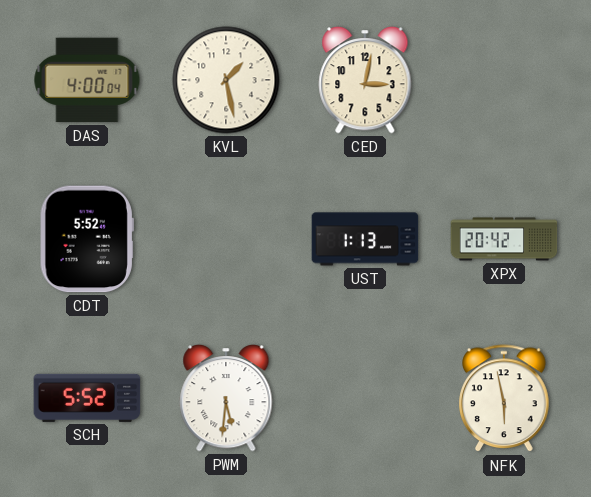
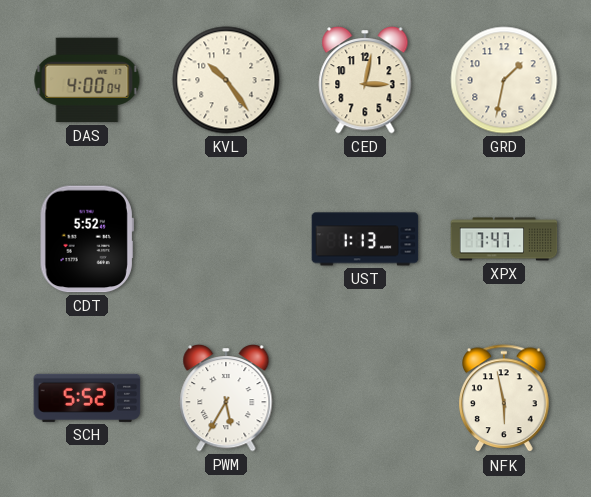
KVL: 1:28 -> 10:24
GRD: none -> 1:32
XPX: 20:42 -> 7:47
PWM: 5:31 -> 5:35
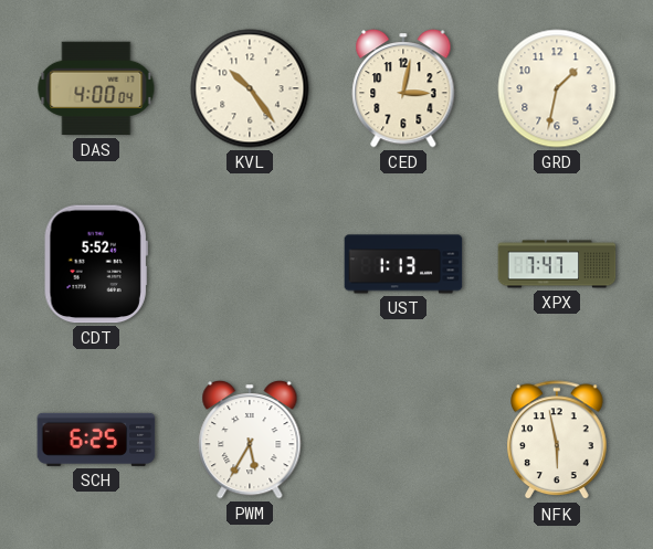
SCH: 5:52 -> 6:25
